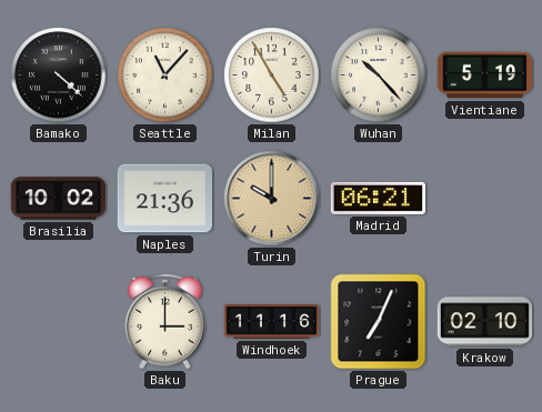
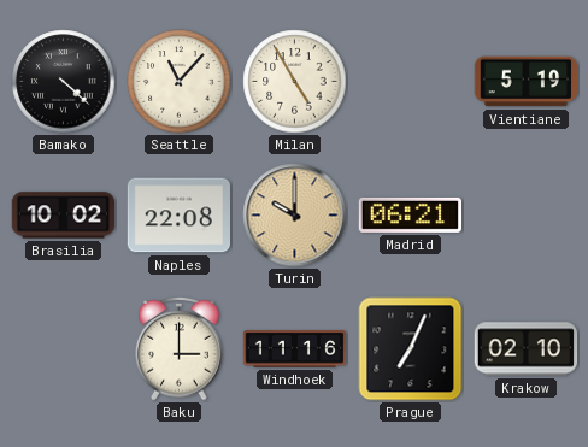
Wuhan: 10:23 -> none
Naples: 21:36 -> 22:08
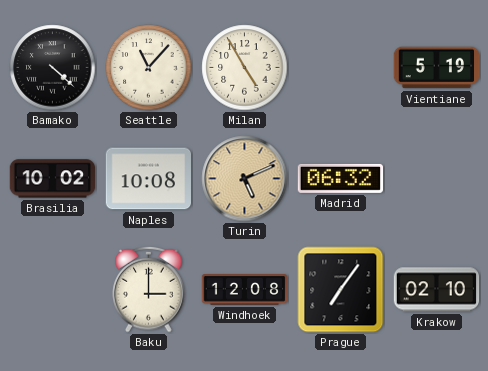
Naples: 22:08 -> 10:08
Turin: 10:00 -> 5:11
Madrid: 06:21 -> 06:32
Windhoek: 11:16 -> 12:08
Prague: 7:04 -> 7:06
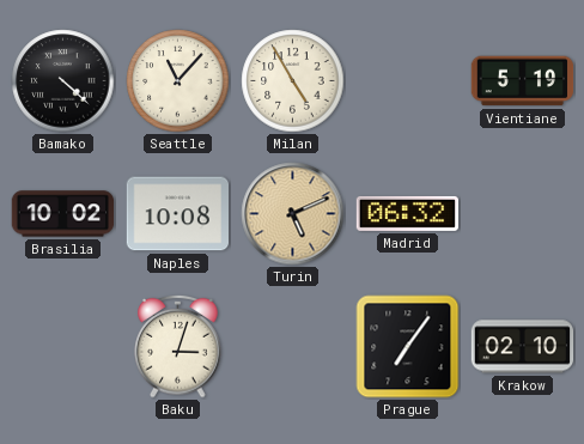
Baku: 3:00 -> 3:03
Windhoek: 12:08 -> none
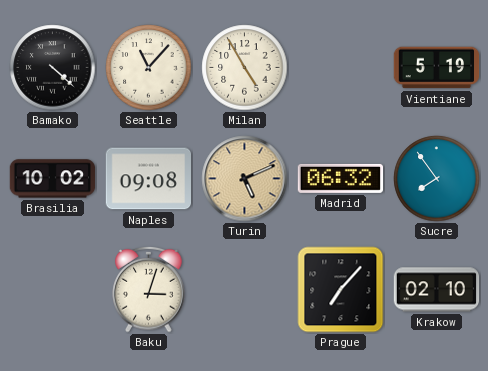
Naples: 10:08 -> 09:08
Sucre: none -> 7:54
Prague: 7:06 -> 7:07
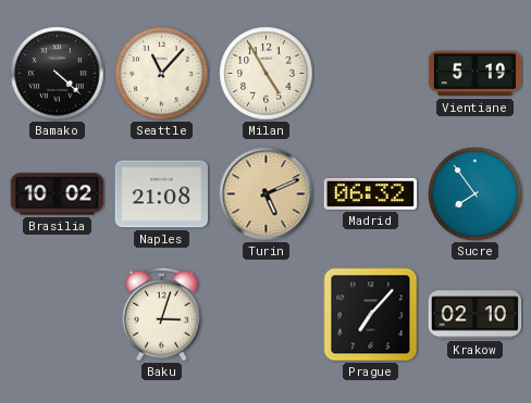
Naples: 09:08 -> 21:08
